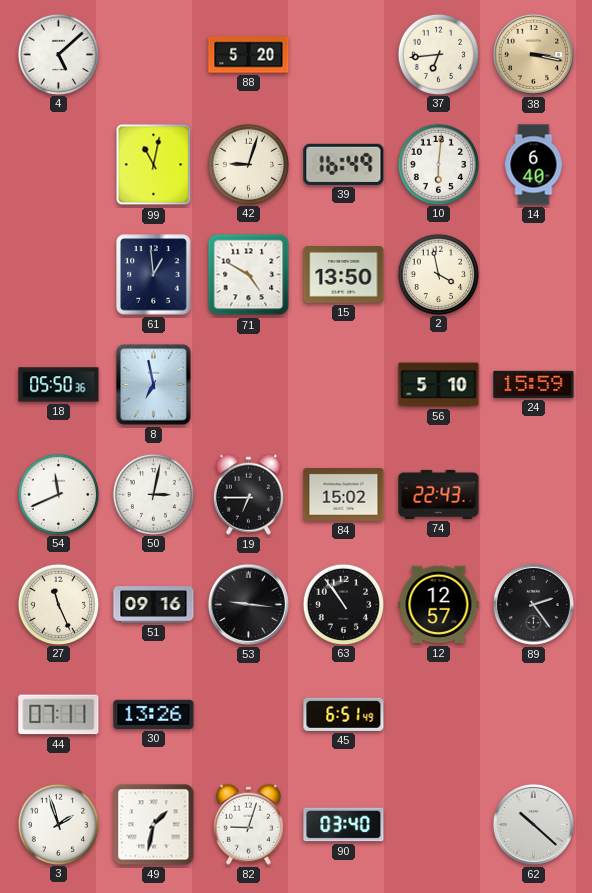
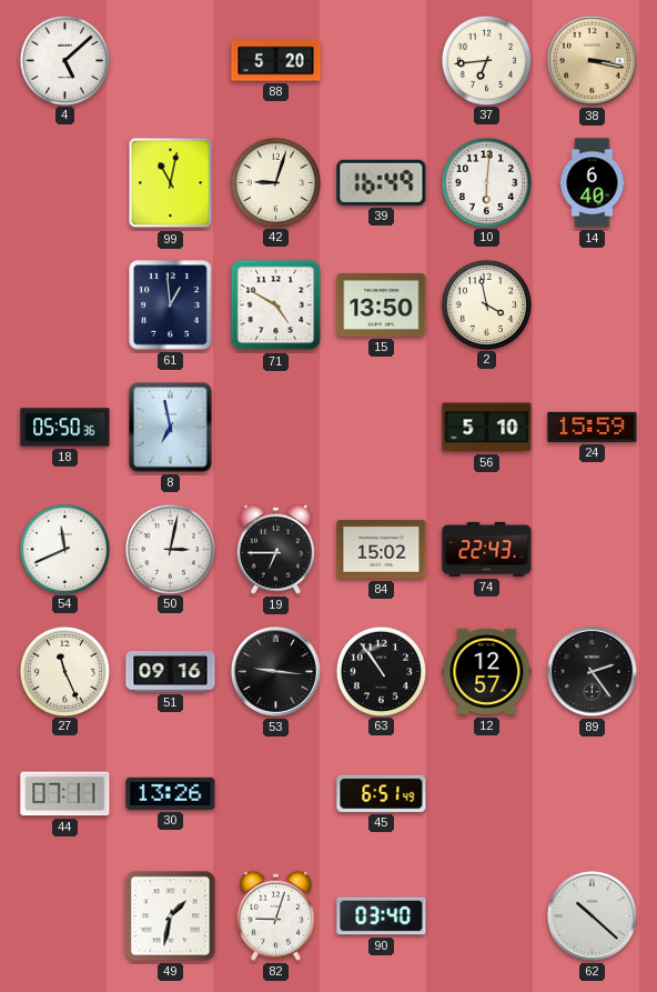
3: 1:57 -> none
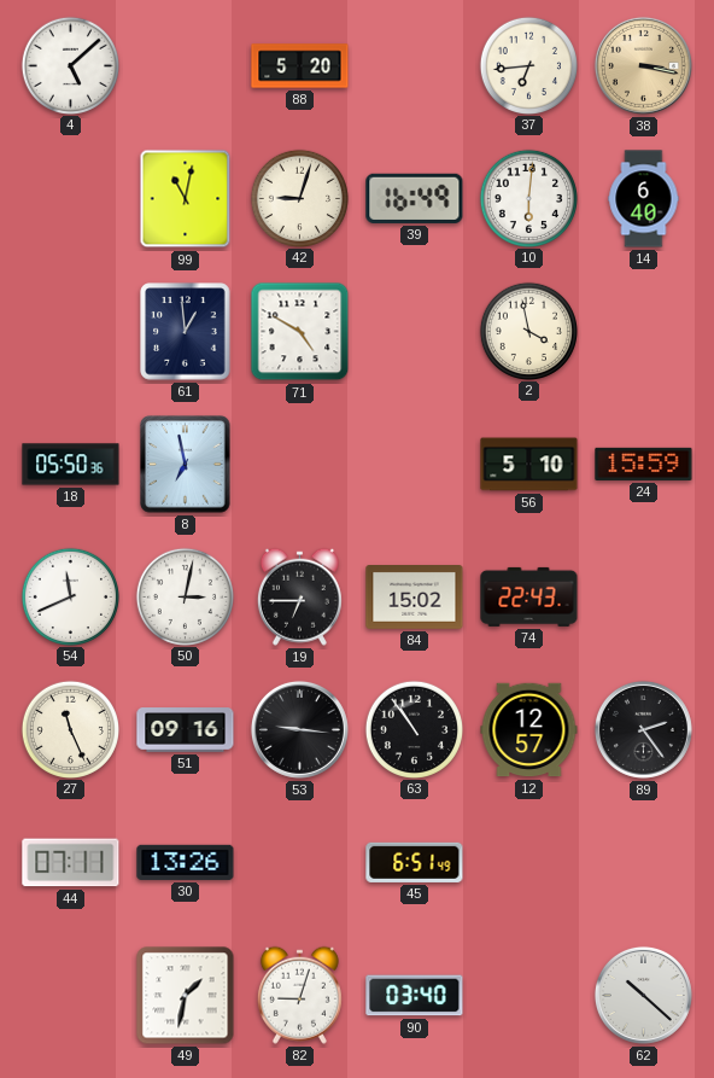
15: 13:50 -> none
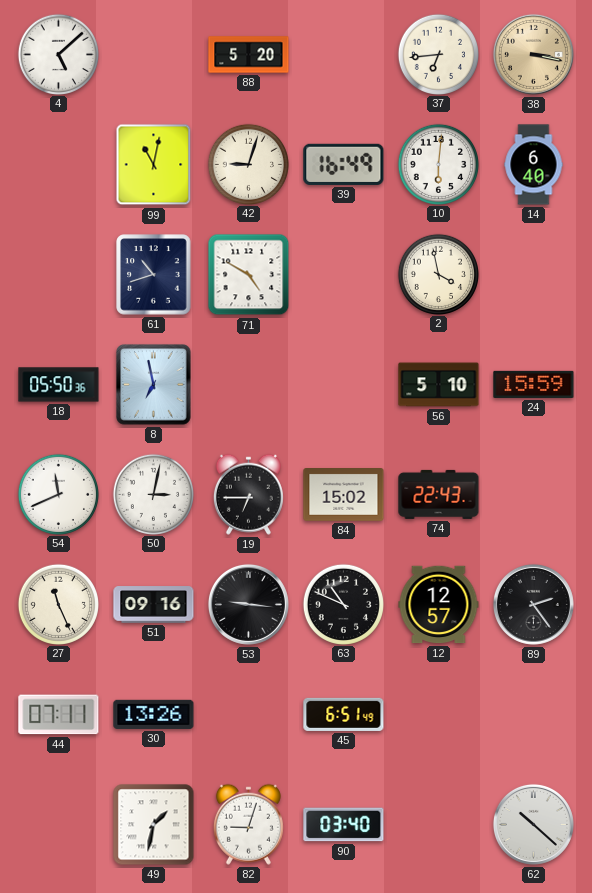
61: 12:59 -> 10:42
63: 10:54 -> 10:49
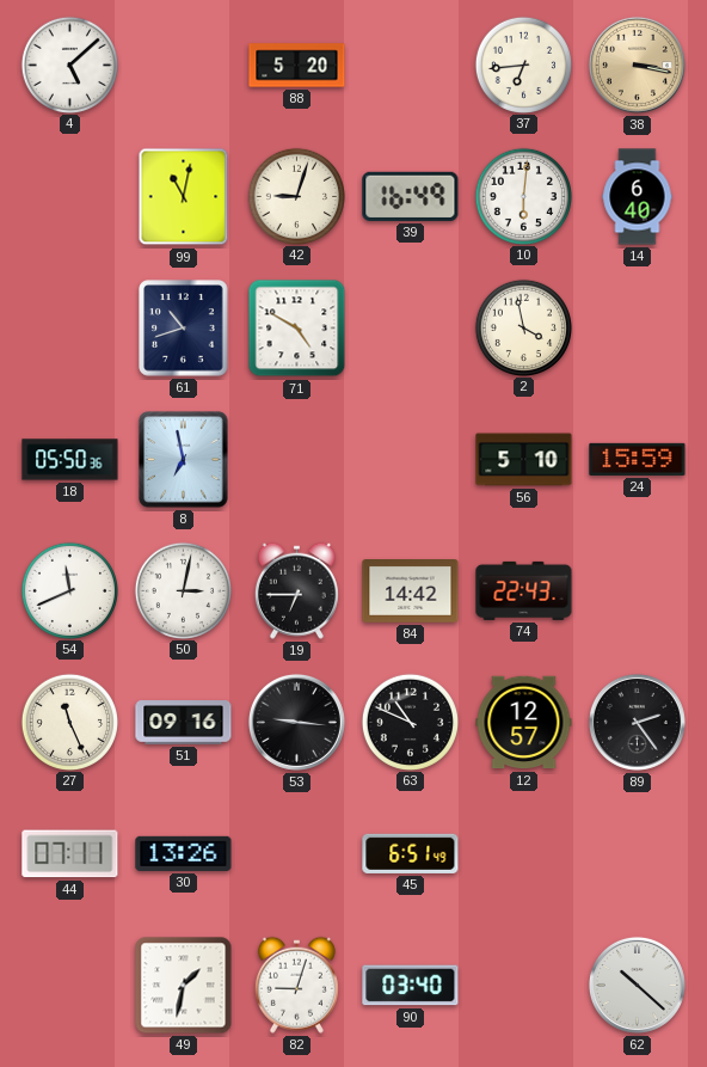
84: 15:02 -> 14:42
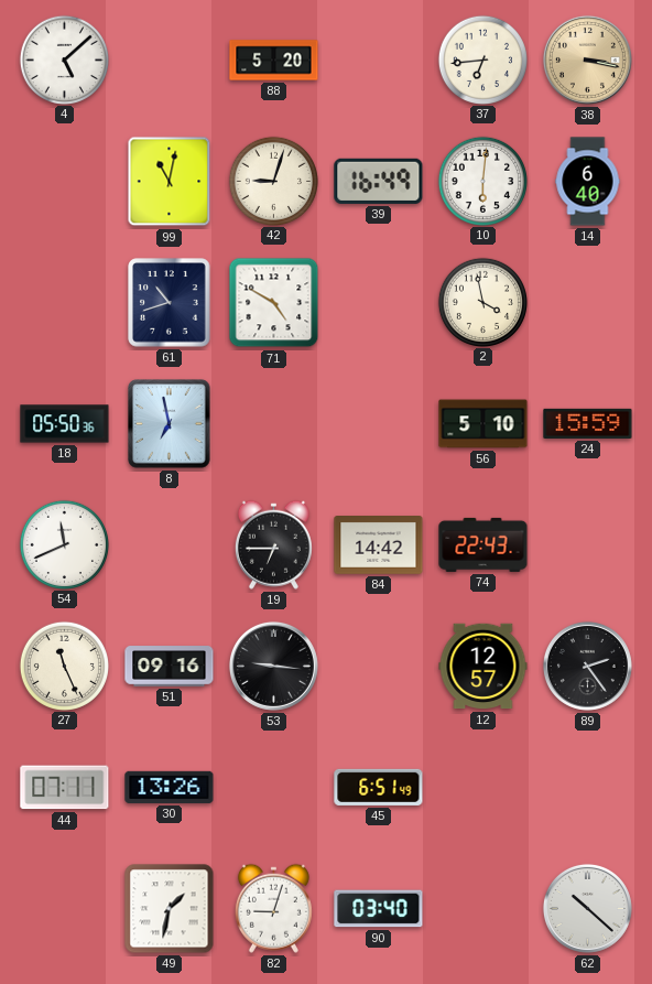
50: 3:02 -> none
63: 10:49 -> none
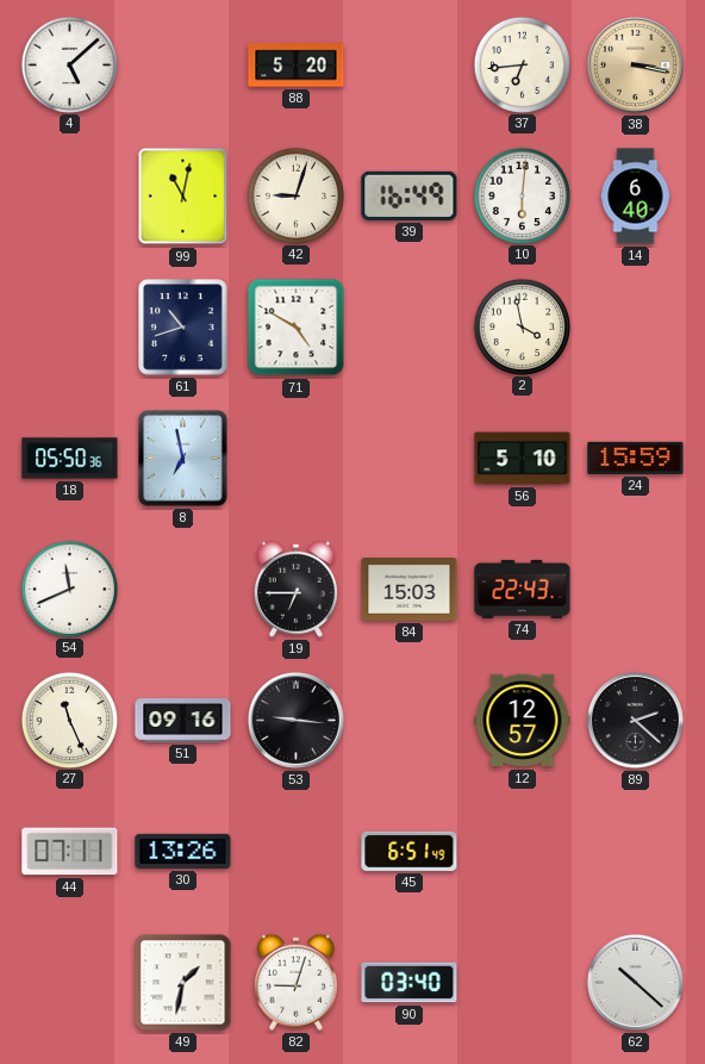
84: 14:42 -> 15:03
89: 2:24 -> 2:22
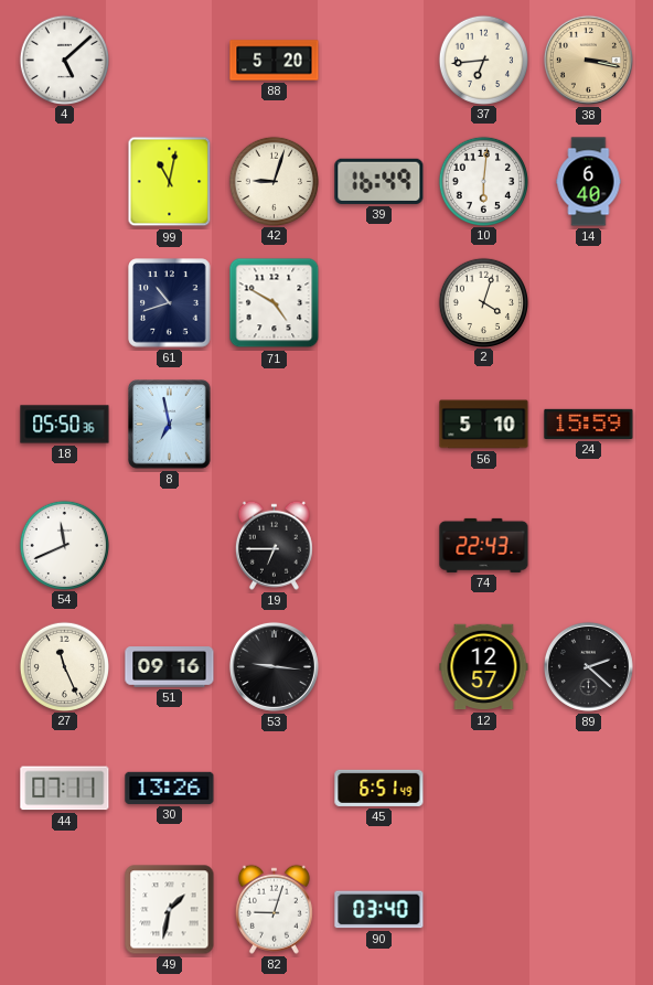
2: 3:58 -> 4:03
84: 15:03 -> none
62: 10:22 -> none
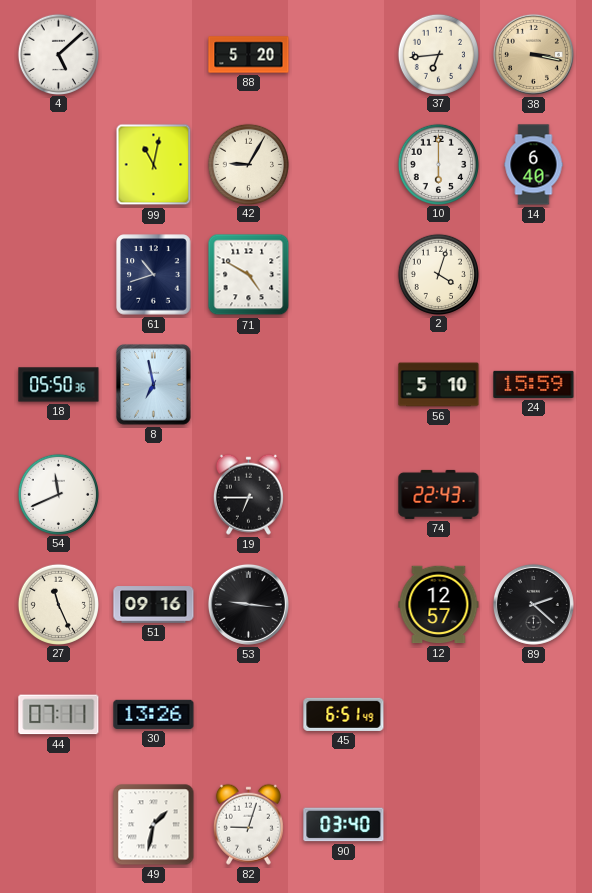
42: 9:03 -> 9:05
39: 16:49 -> none
10: 6:01 -> 6:00
